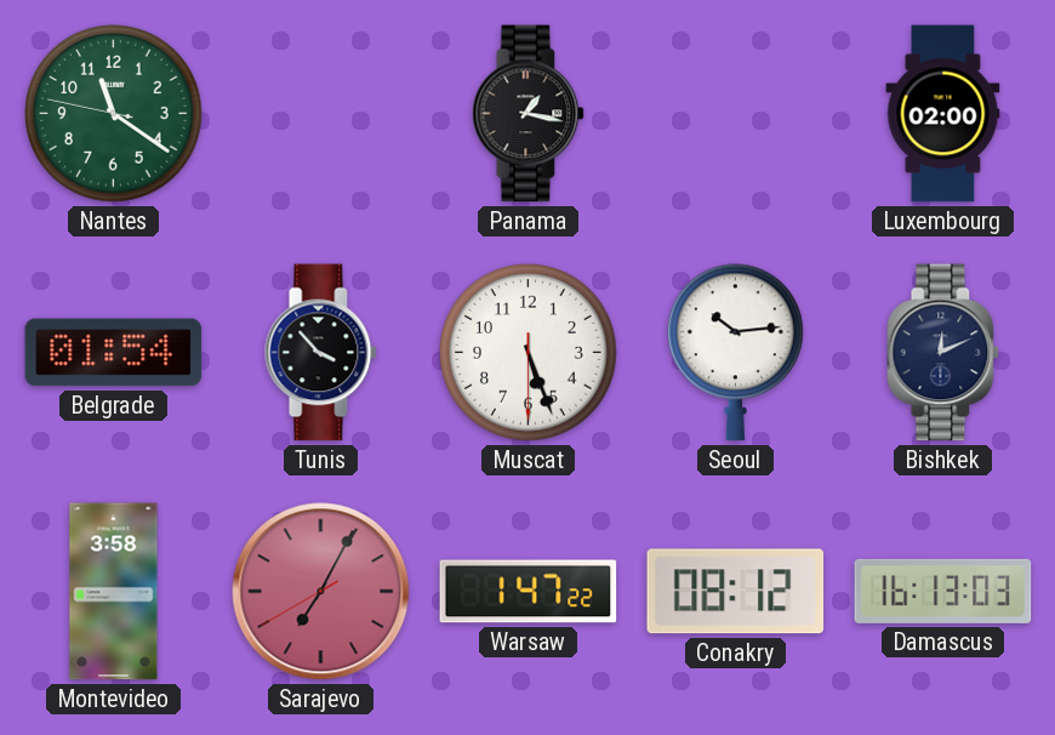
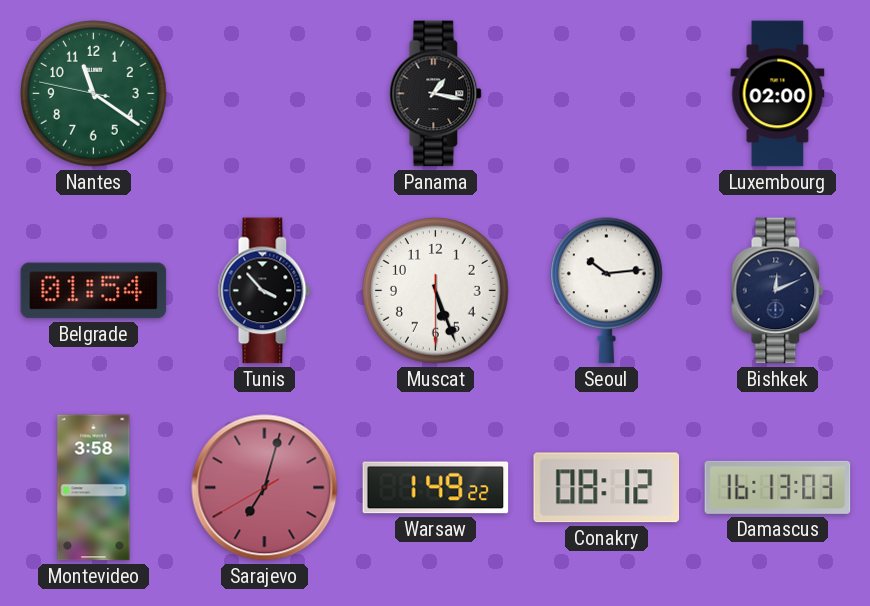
Sarajevo: 7:04 -> 7:02
Warsaw: 1:47 -> 1:49
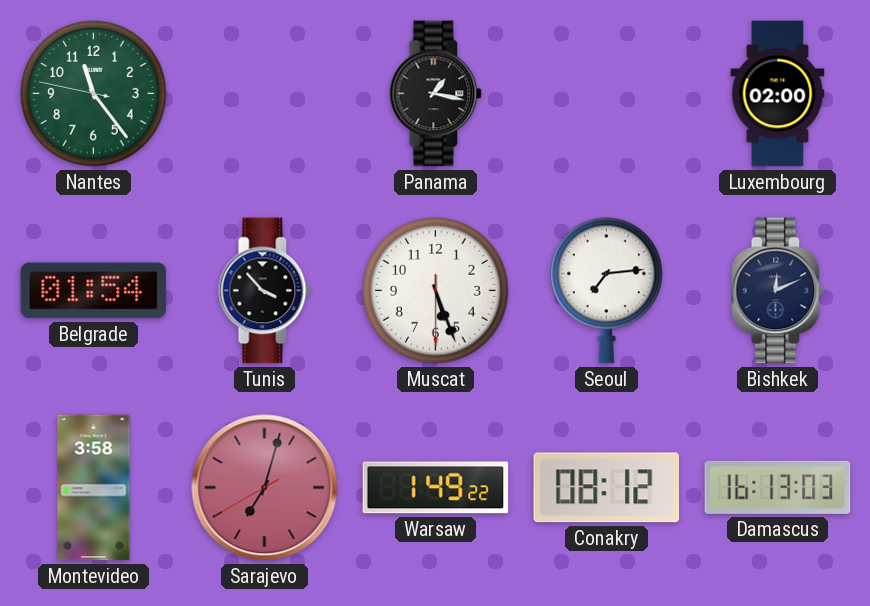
Nantes: 11:20 -> 11:23
Seoul: 10:14 -> 7:14
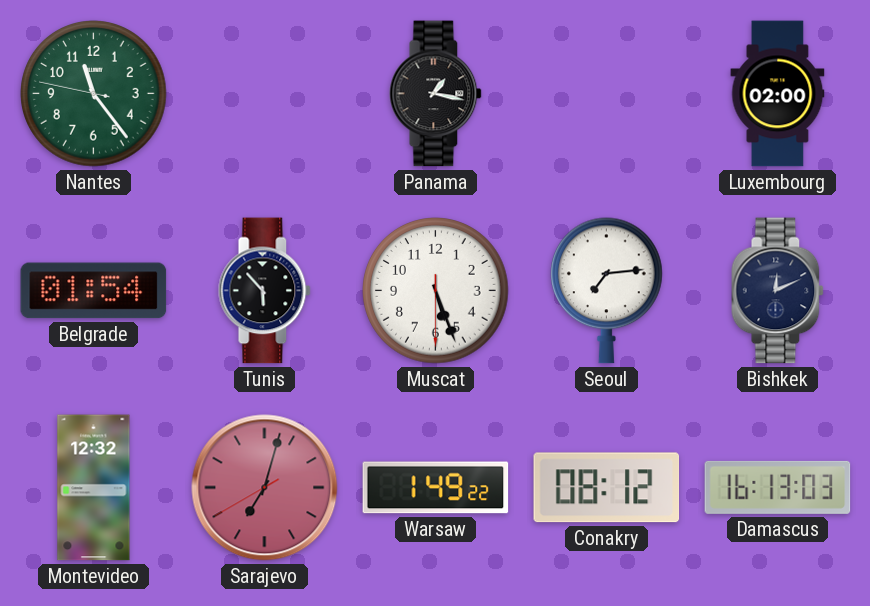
Tunis: 3:53 -> 5:53
Montevideo: 3:58 -> 12:32
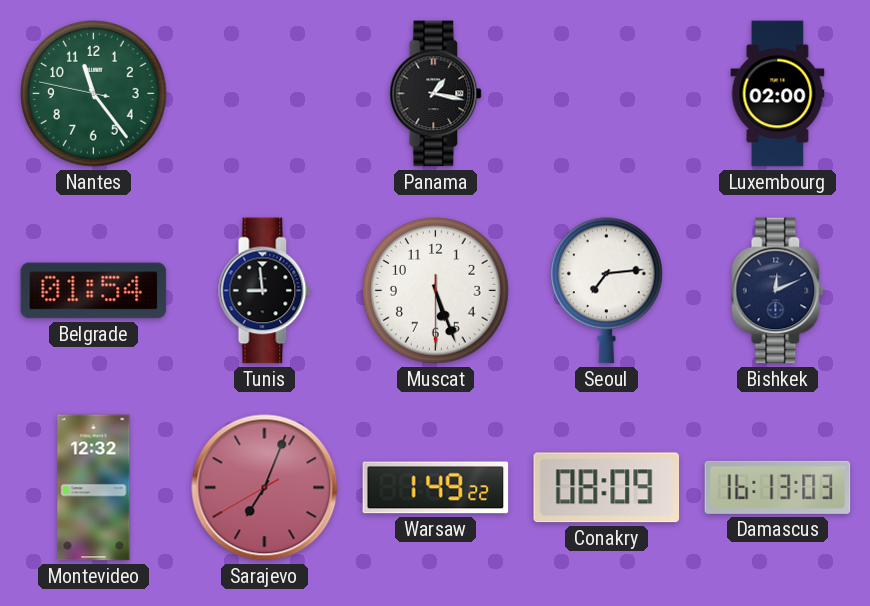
Tunis: 5:53 -> 8:59
Sarajevo: 7:02 -> 7:03
Conakry: 08:12 -> 08:09
